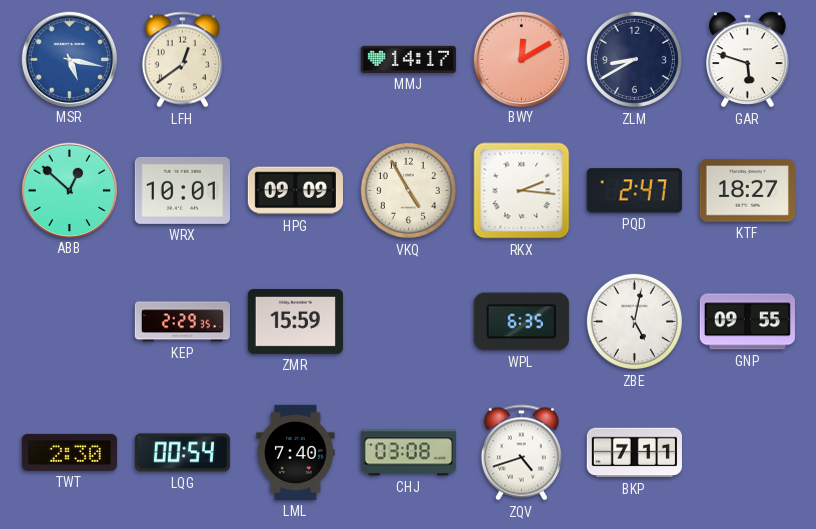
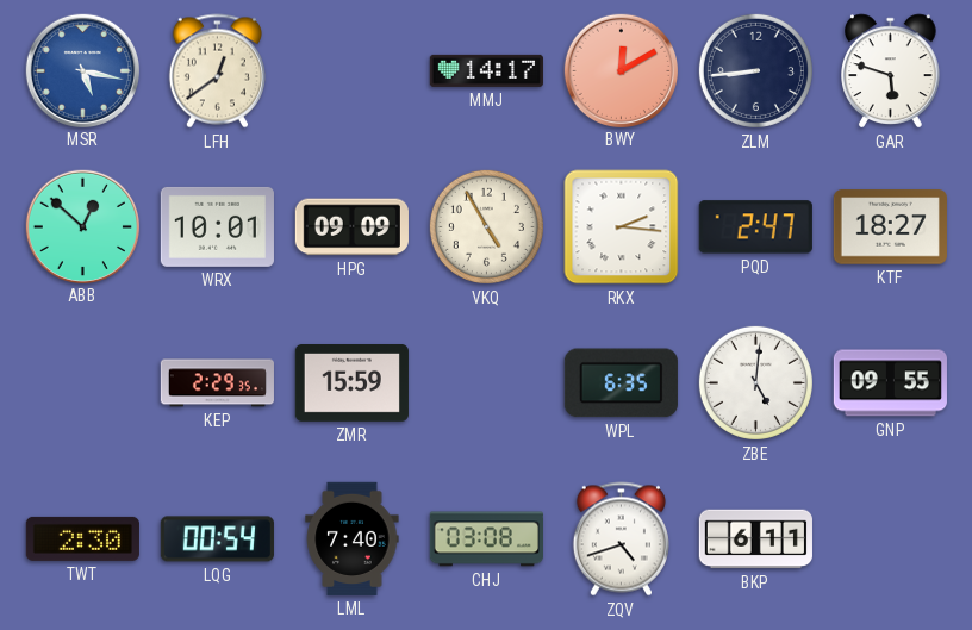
ZLM: 8:40 -> 8:44
ZBE: 5:02 -> 5:01
BKP: 7:11 -> 6:11
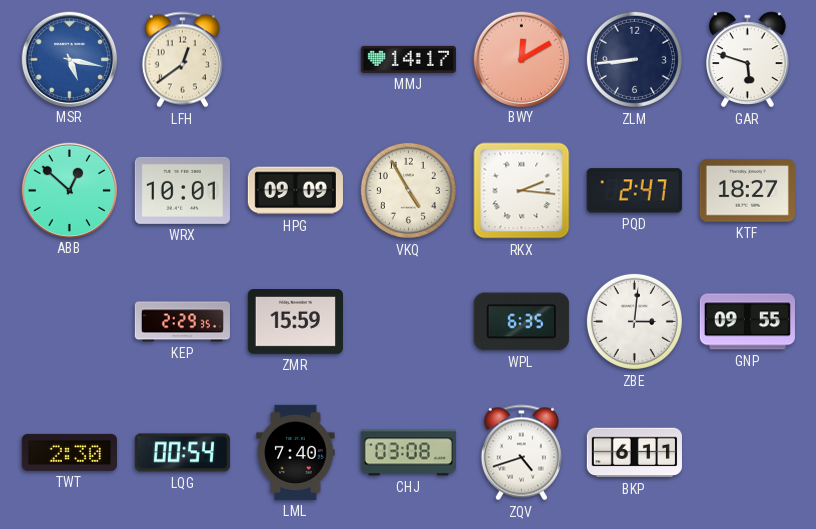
ZBE: 5:01 -> 3:01
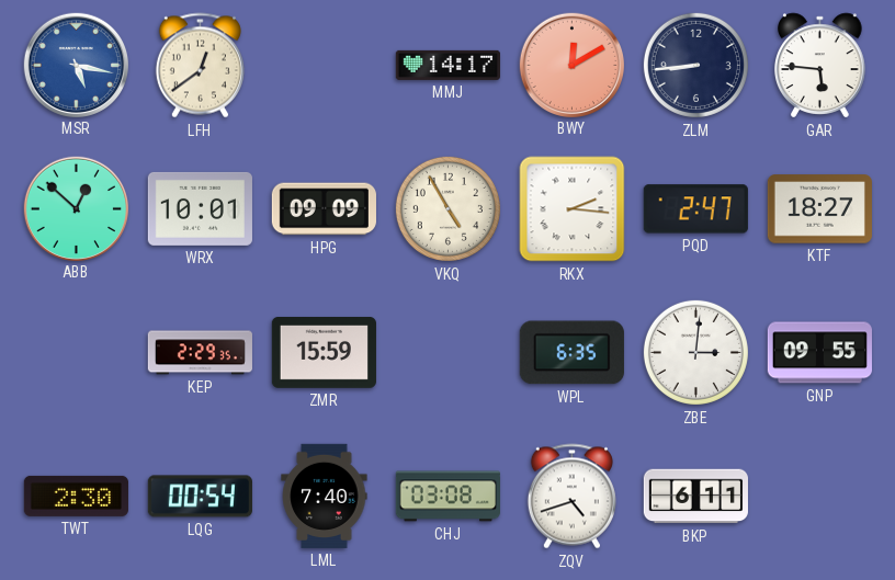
GAR: 5:48 -> 5:46
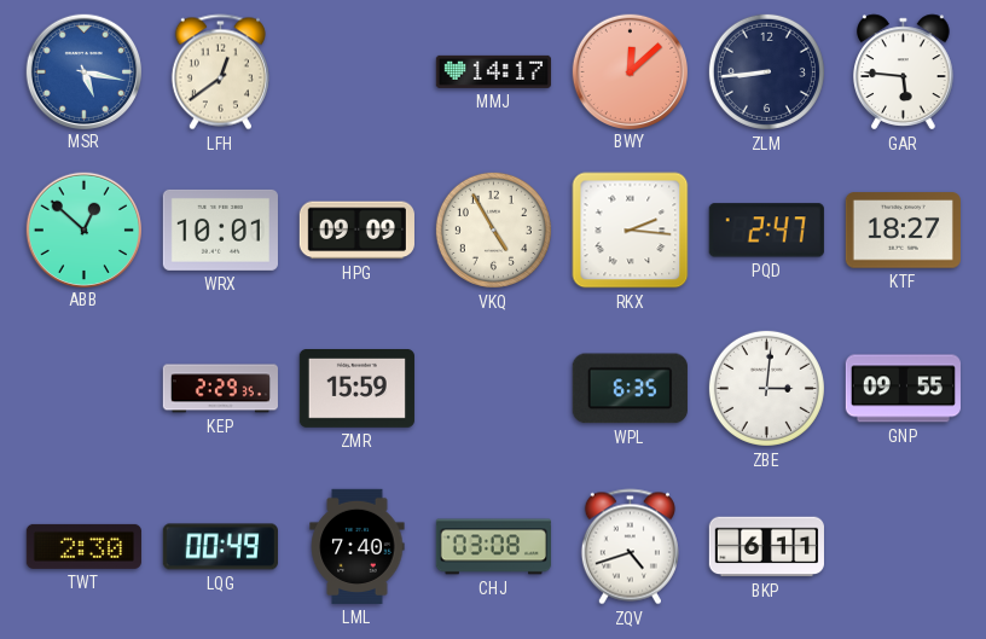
BWY: 12:10 -> 12:08
LQG: 00:54 -> 00:49
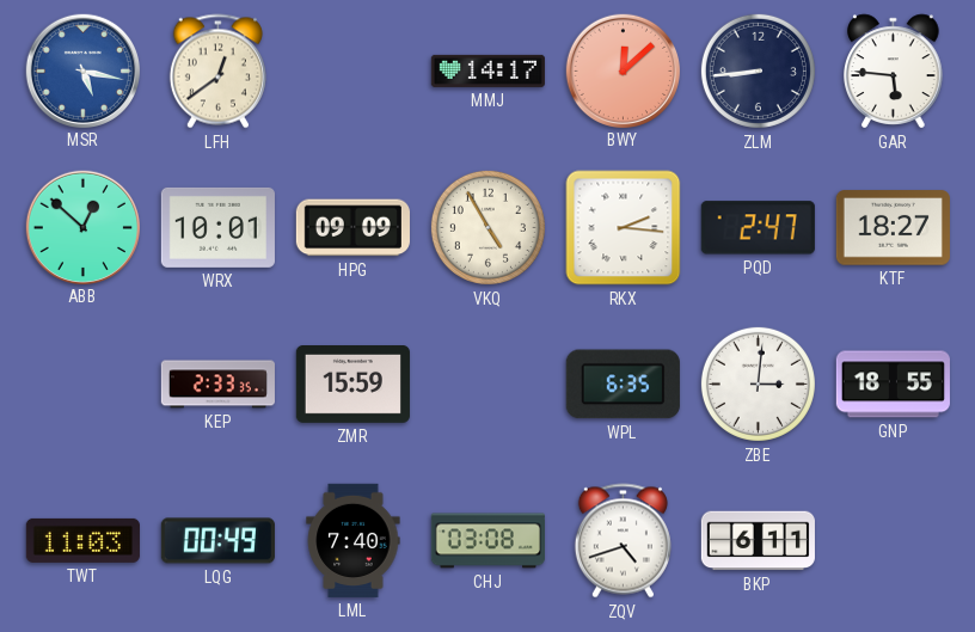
KEP: 2:29 -> 2:33
GNP: 09:55 -> 18:55
TWT: 2:30 -> 11:03
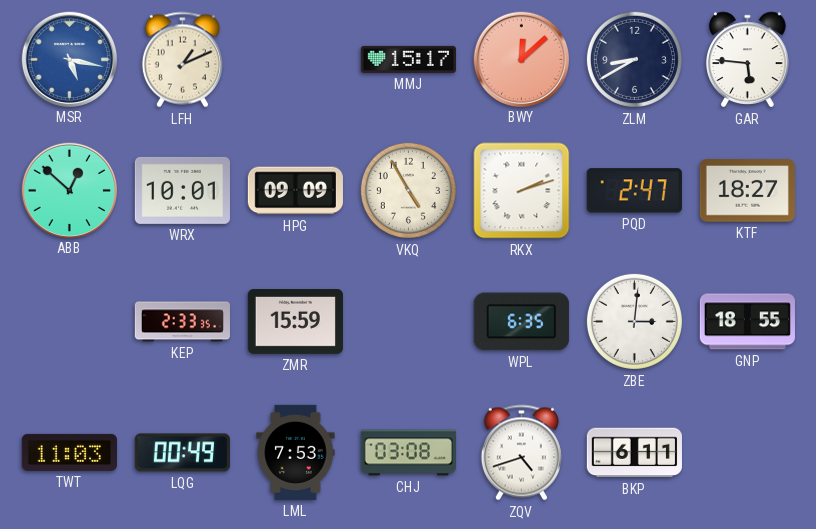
LFH: 12:39 -> 1:11
MMJ: 14:17 -> 15:17
ZLM: 8:44 -> 8:40
RKX: 2:16 -> 2:12
LML: 7:40 -> 7:53
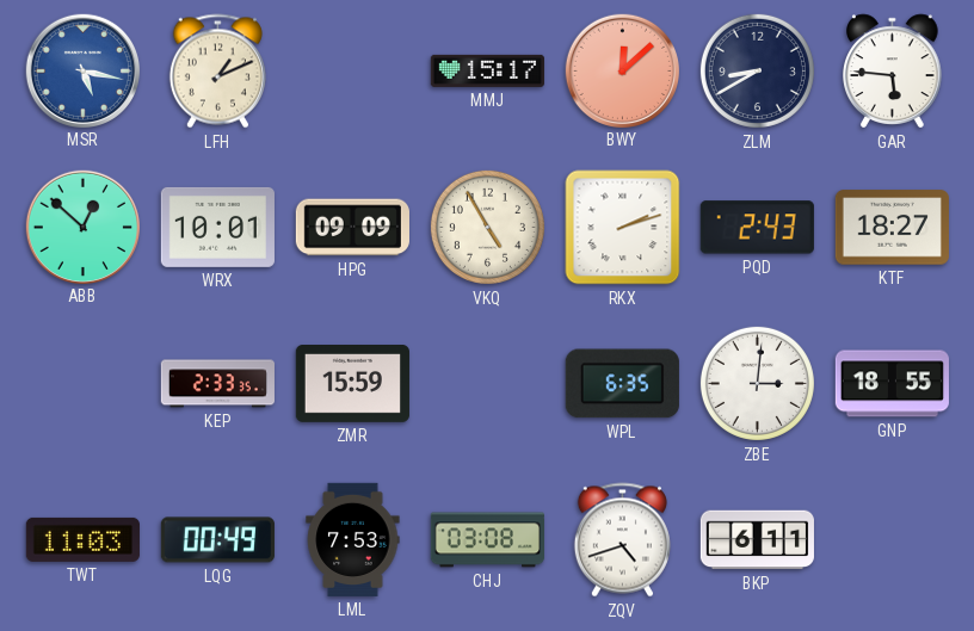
PQD: 2:47 -> 2:43
